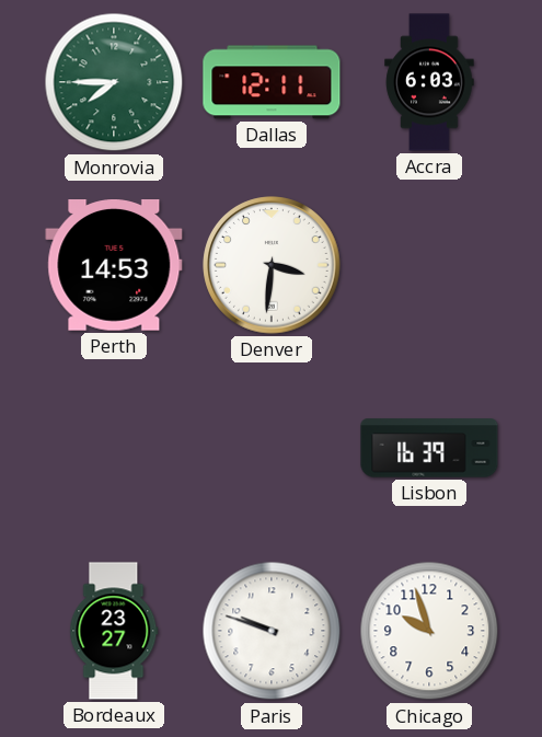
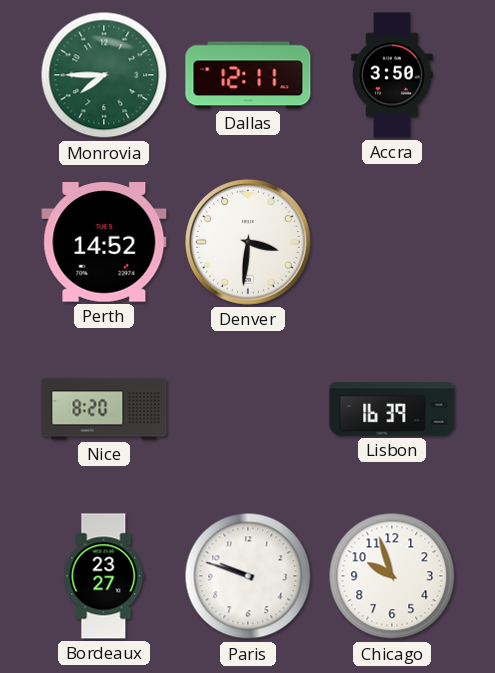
Accra: 6:03 -> 3:50
Perth: 14:53 -> 14:52
Nice: none -> 8:20
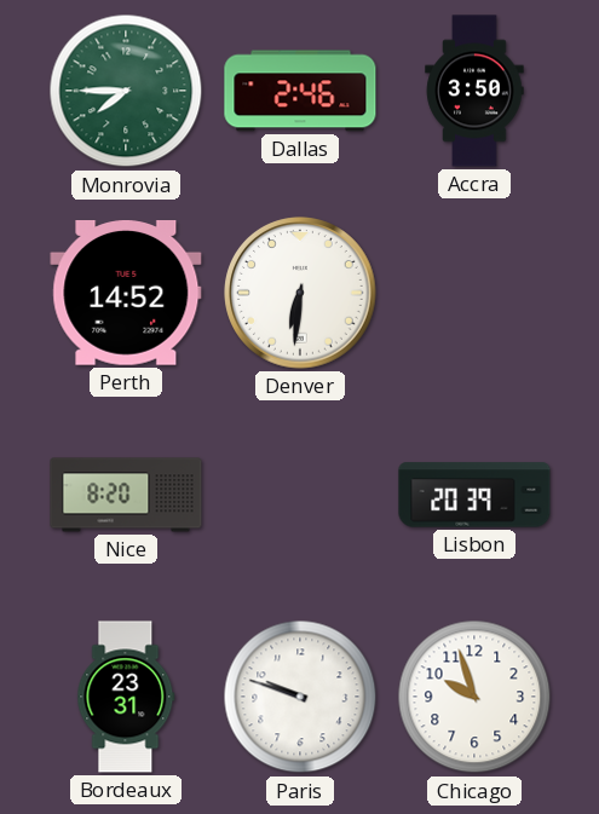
Dallas: 12:11 -> 2:46
Denver: 3:31 -> 6:31
Lisbon: 16:39 -> 20:39
Bordeaux: 23:27 -> 23:31
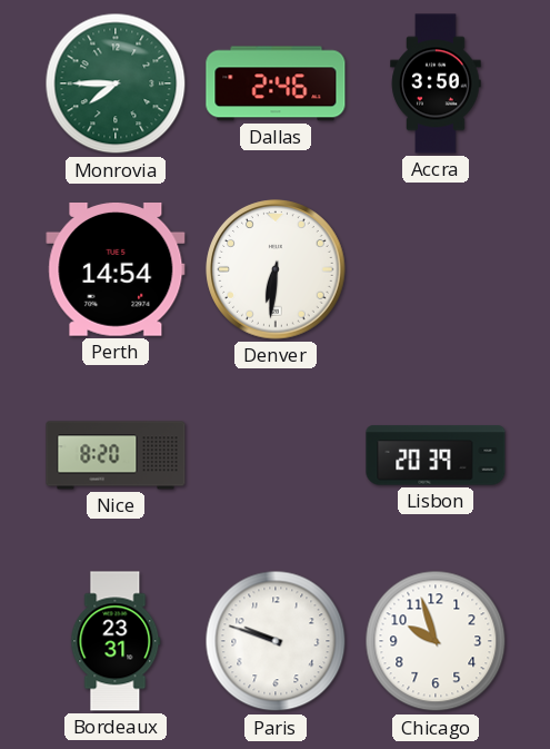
Perth: 14:52 -> 14:54
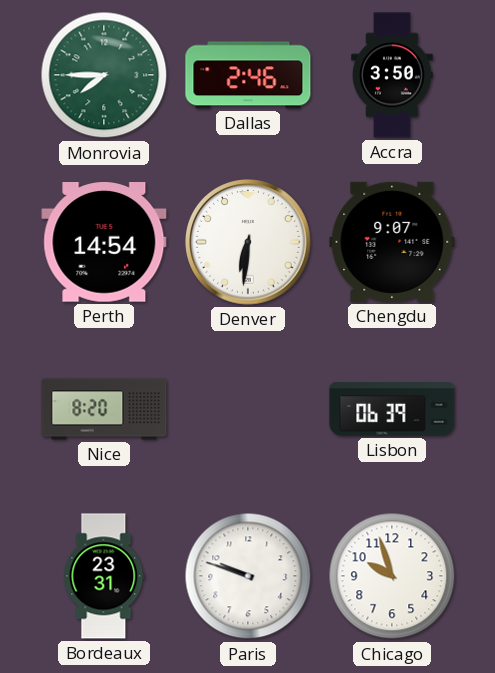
Chengdu: none -> 9:07
Lisbon: 20:39 -> 06:39
